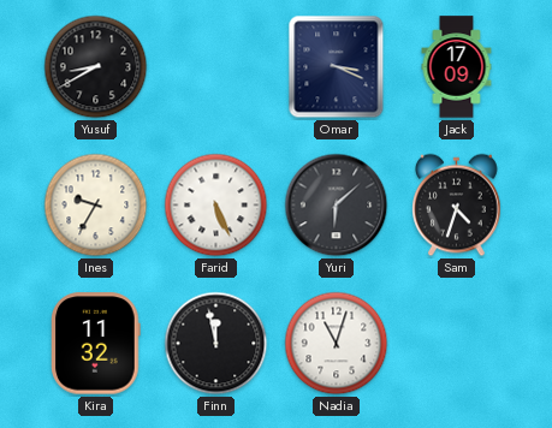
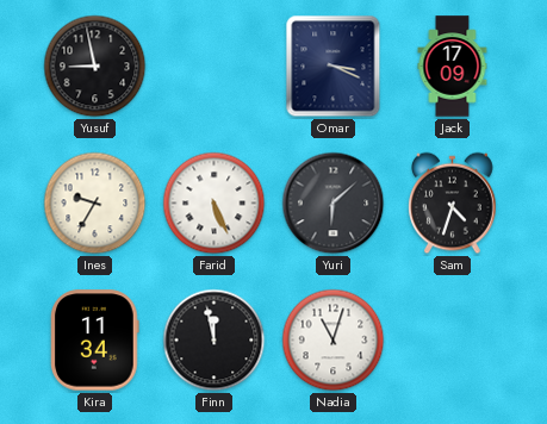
Yusuf: 8:40 -> 8:58
Kira: 11:32 -> 11:34
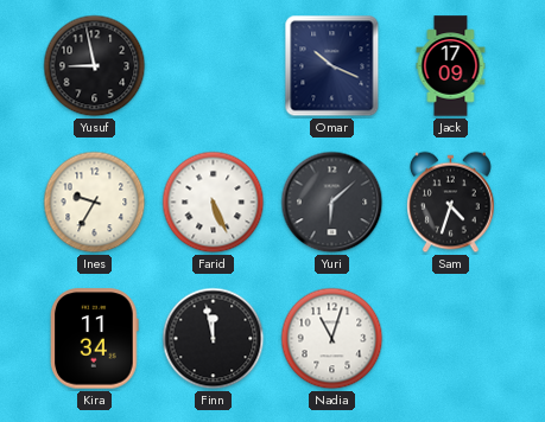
Omar: 3:19 -> 10:19
